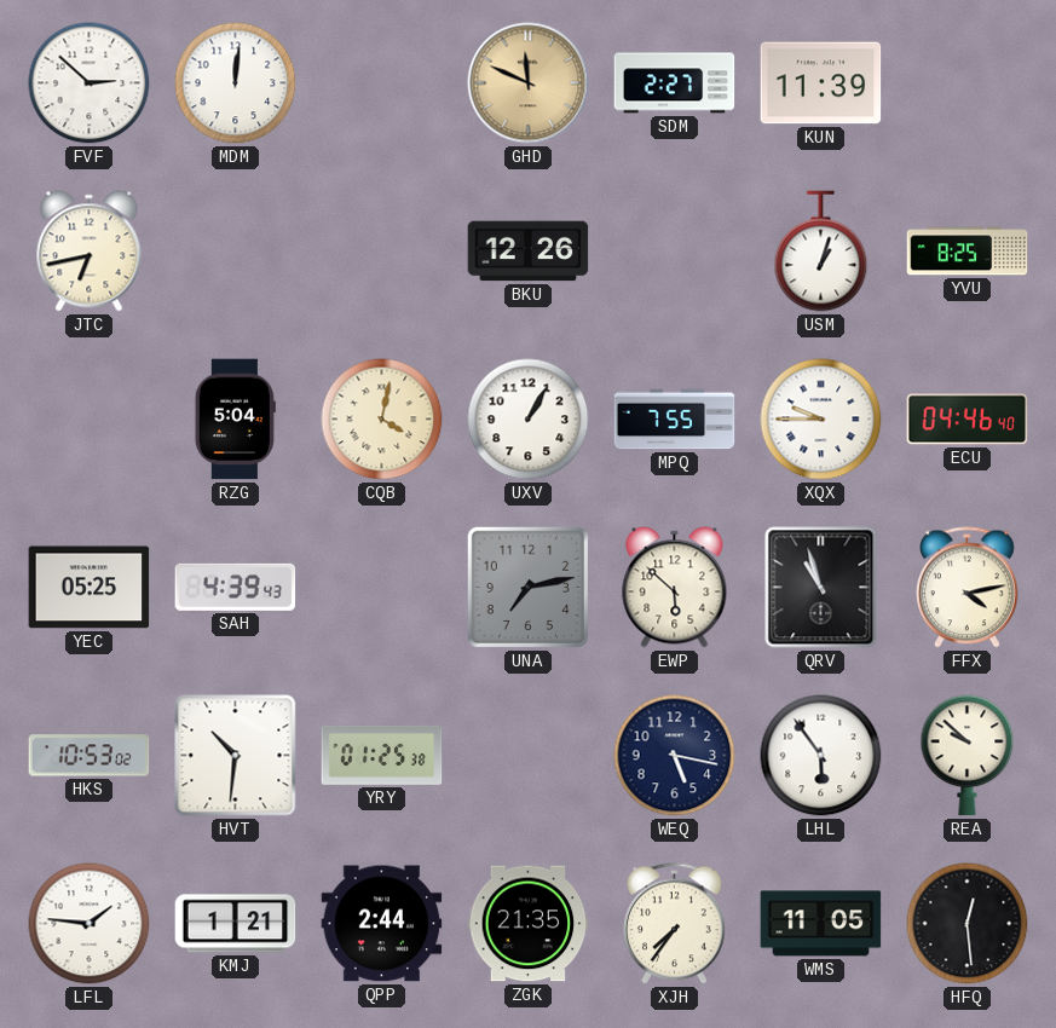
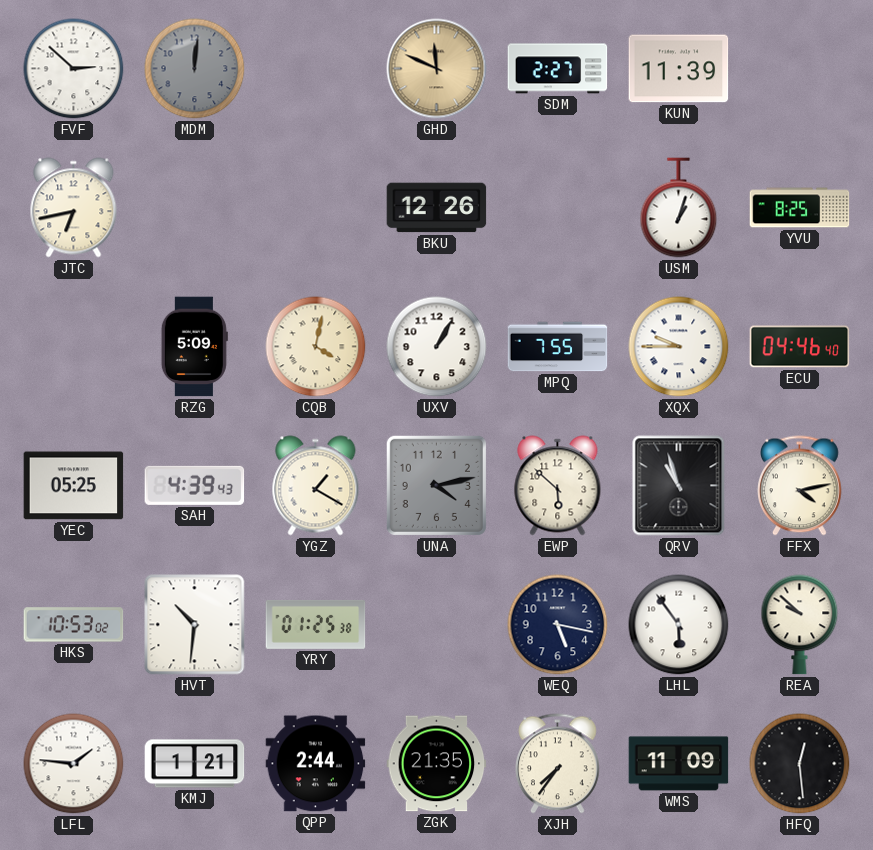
MDM dial: white -> grey
RZG: 5:04 -> 5:09
YGZ: none -> 1:20
UNA: 7:13 -> 4:13
WMS: 11:05 -> 11:09
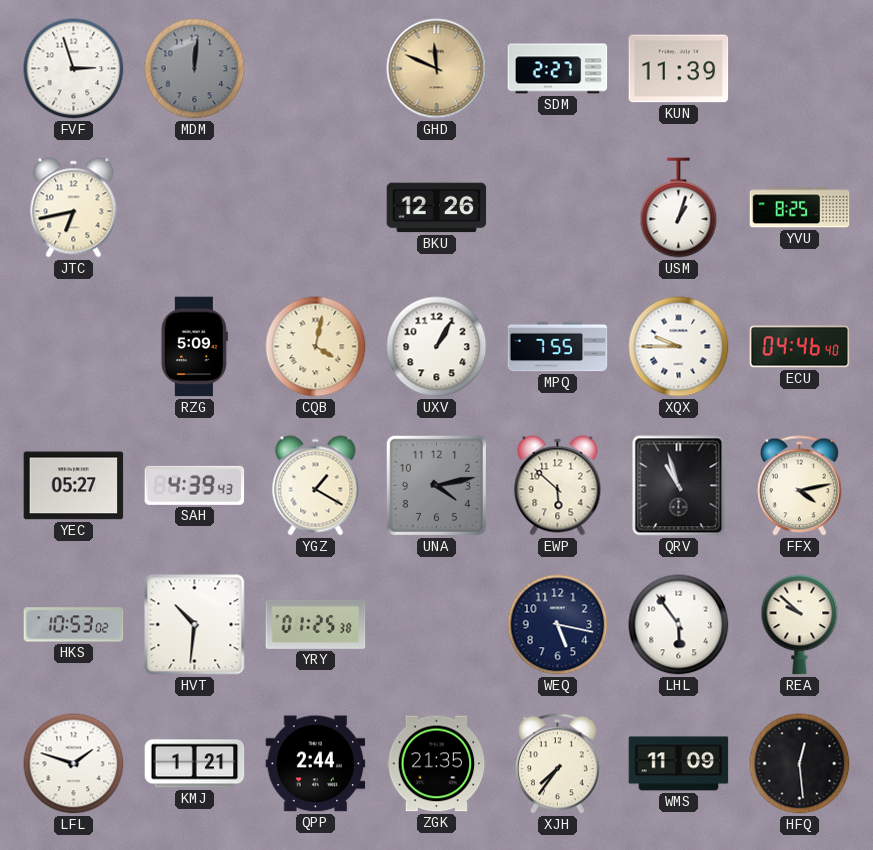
FVF: 2:52 -> 2:57
YEC: 05:25 -> 05:27
LFL: 1:46 -> 1:48
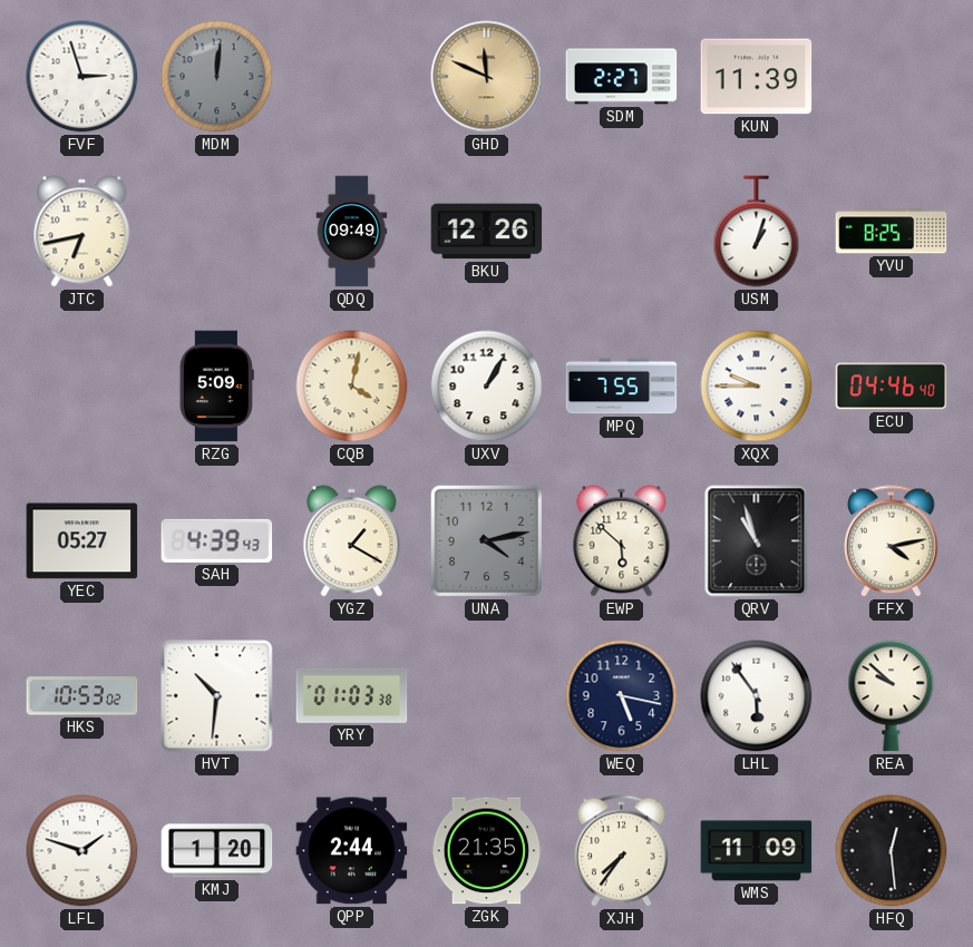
QDQ: none -> 09:49
YRY: 01:25 -> 01:03
KMJ: 1:21 -> 1:20
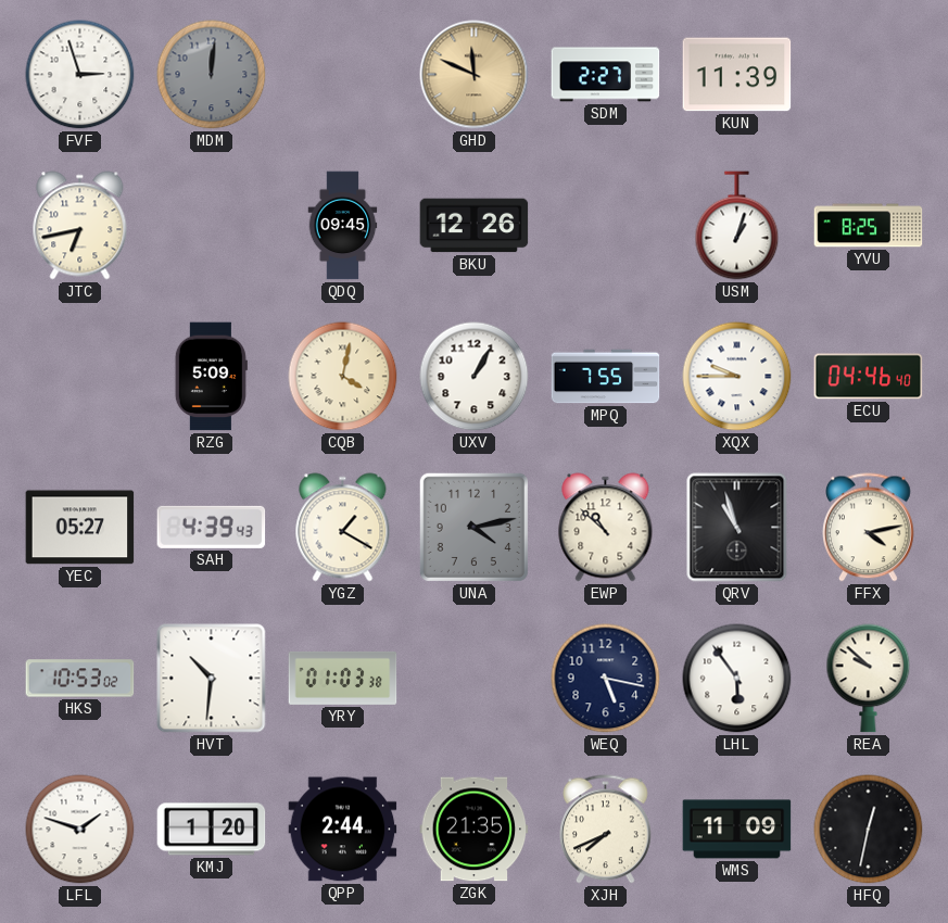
QDQ: 09:49 -> 09:45
EWP: 5:52 -> 10:52
XJH: 7:36 -> 7:41
HFQ: 12:29 -> 12:32
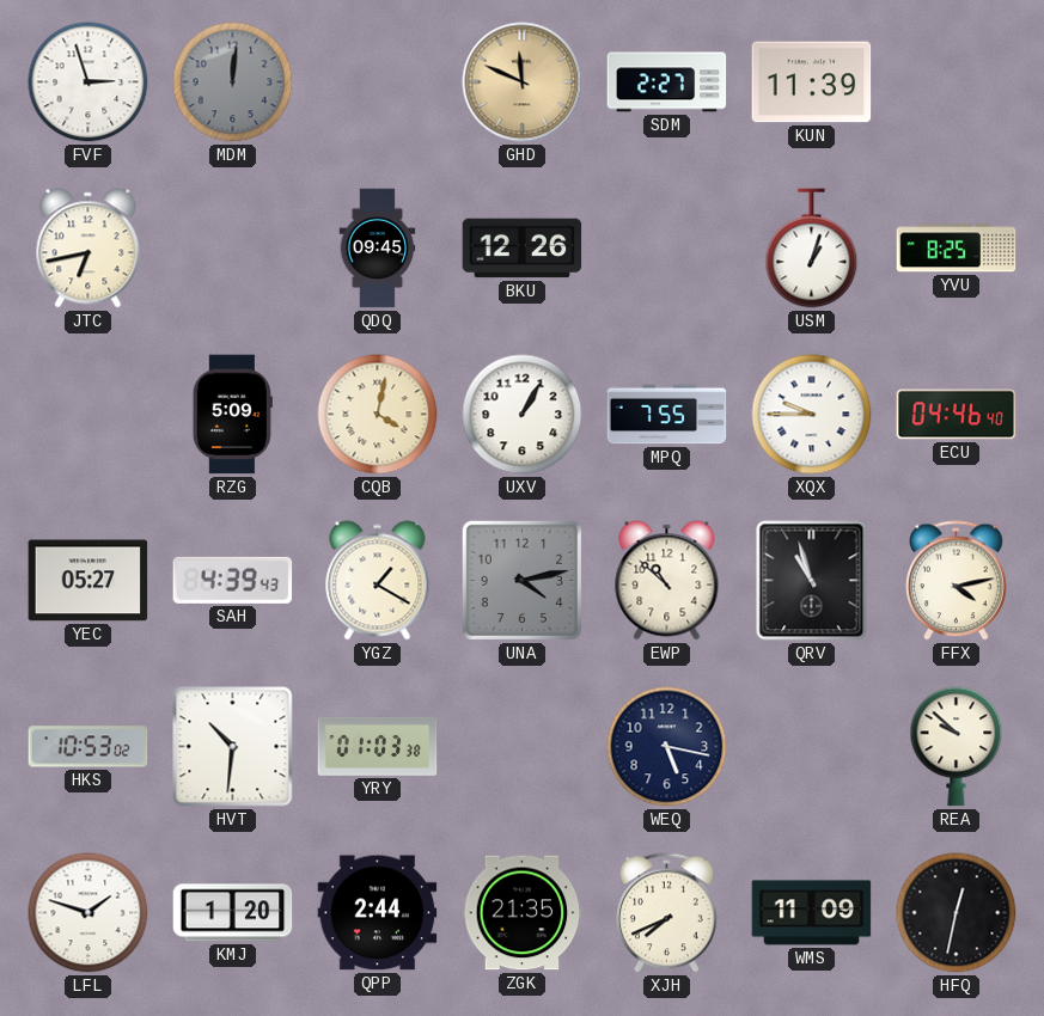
LHL: 5:54 -> none
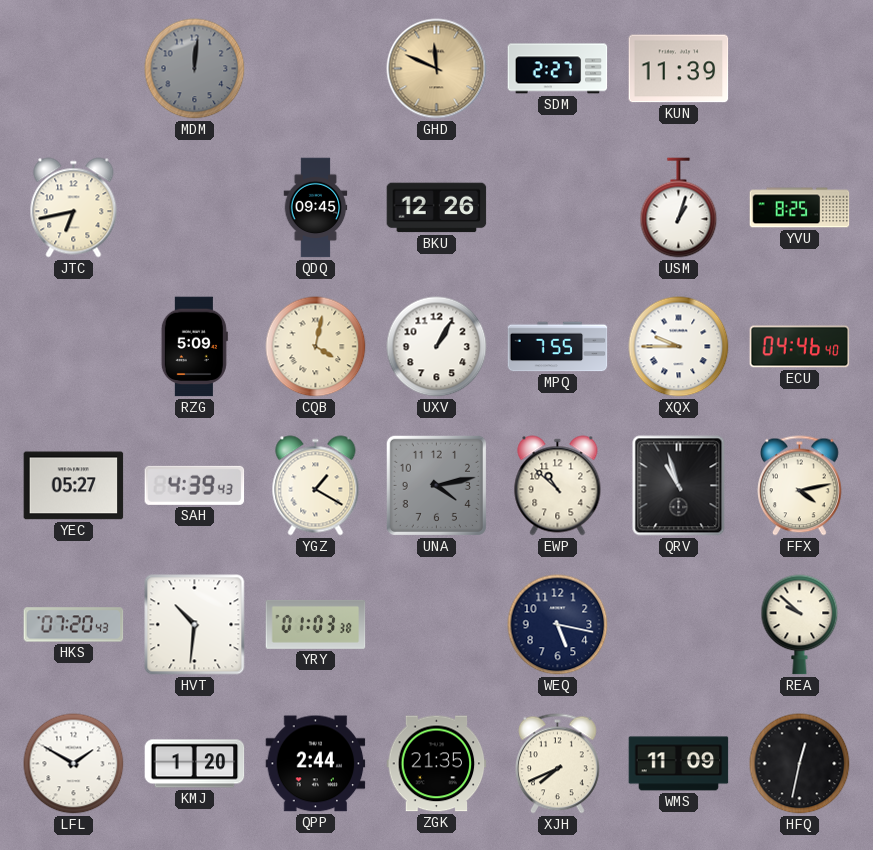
FVF: 2:57 -> none
HKS: 10:53 -> 07:20
LFL: 1:48 -> 1:50
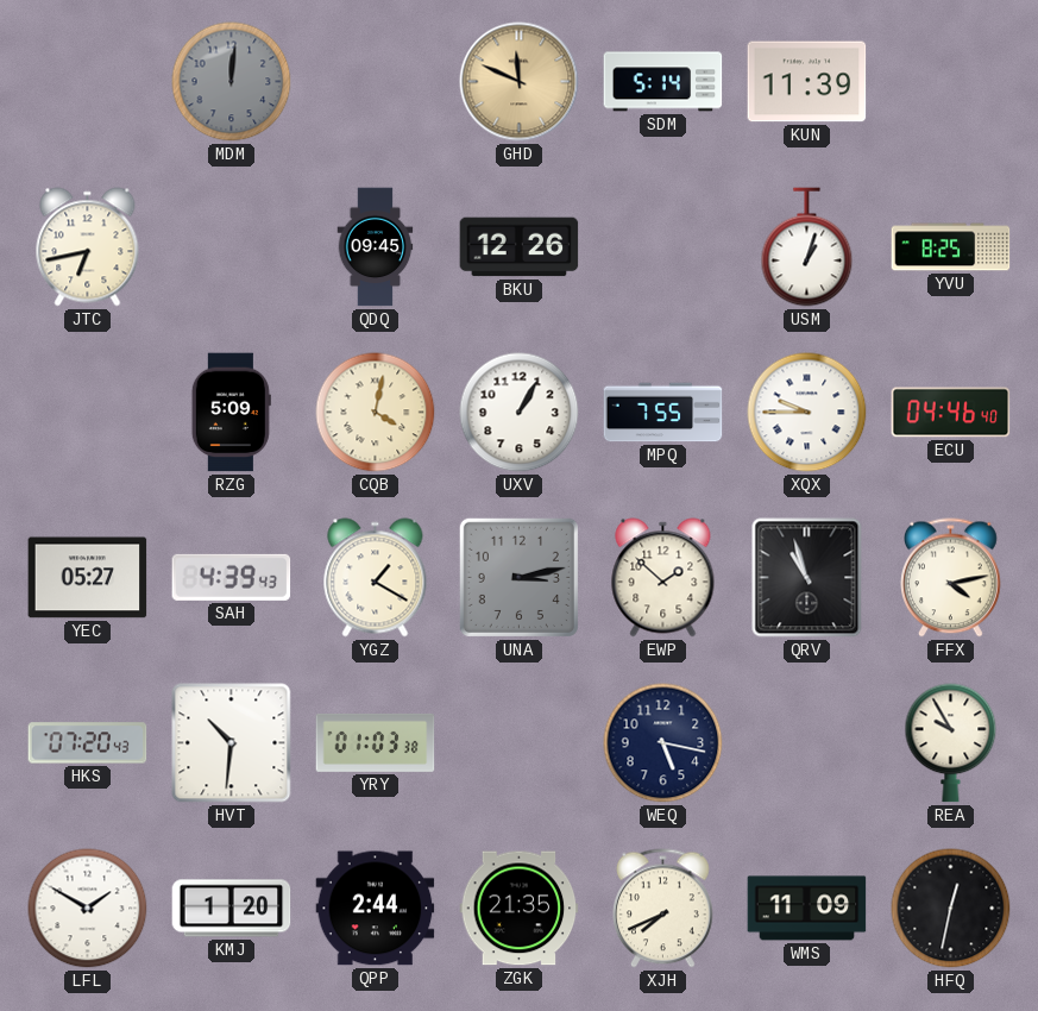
SDM: 2:27 -> 5:14
UNA: 4:13 -> 3:13
EWP: 10:52 -> 1:52
REA: 9:52 -> 9:55
